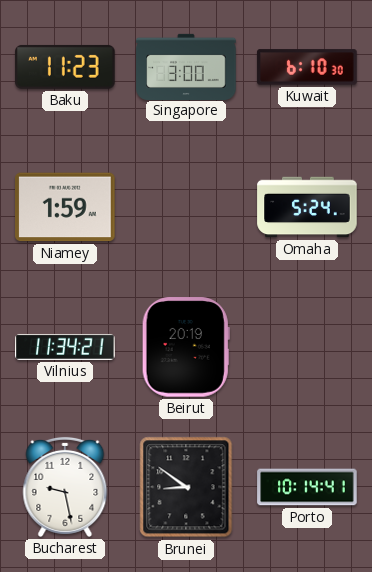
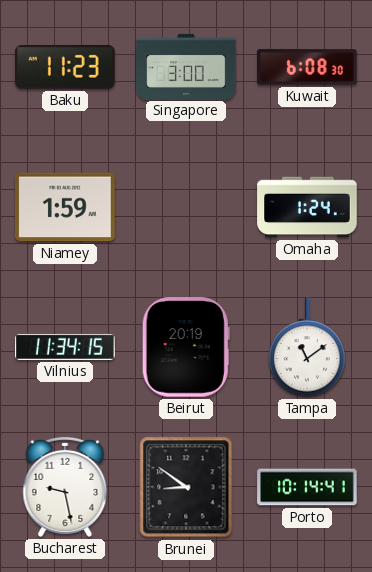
Kuwait: 6:10 -> 6:08
Omaha: 5:24 -> 1:24
Vilnius: 11:34:21 -> 11:34:15
Tampa: none -> 11:09
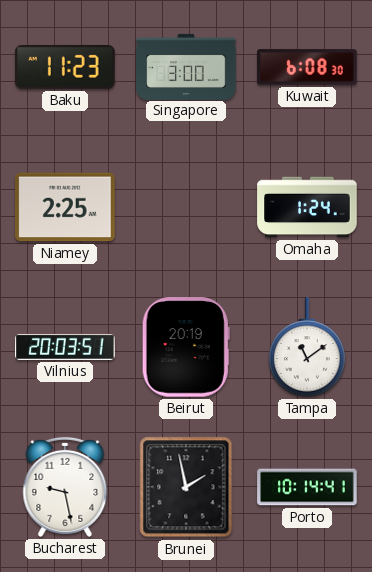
Niamey: 1:59 -> 2:25
Vilnius: 11:34 -> 20:03
Brunei: 8:51 -> 1:58
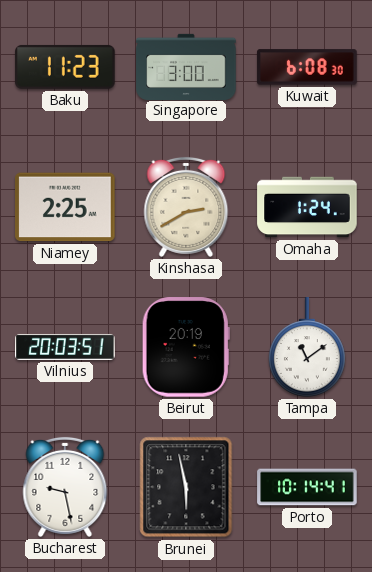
Kinshasa: none -> 2:40
Brunei: 1:58 -> 5:58
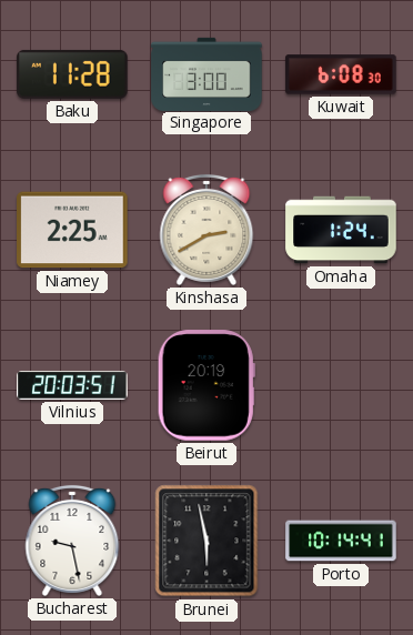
Baku: 11:23 -> 11:28
Tampa: 11:09 -> none
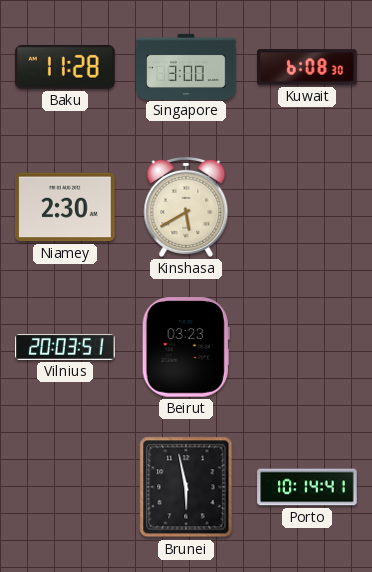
Niamey: 2:25 -> 2:30
Kinshasa: 2:40 -> 5:40
Omaha: 1:24 -> none
Beirut: 20:19 -> 03:23
Bucharest: 9:28 -> none
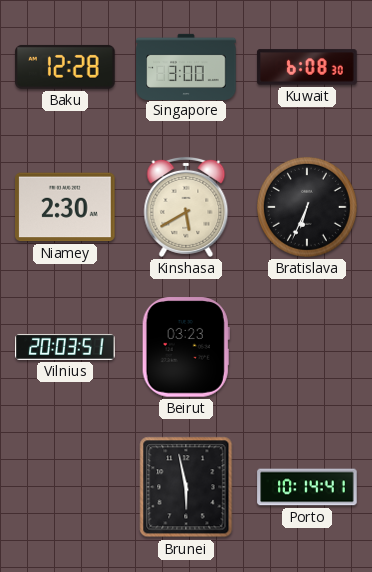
Baku: 11:28 -> 12:28
Bratislava: none -> 6:34
